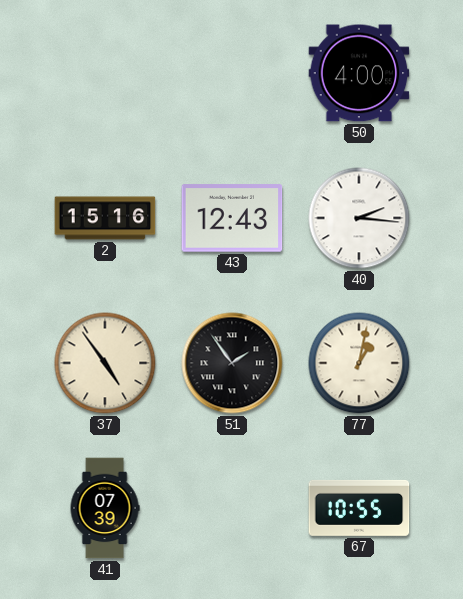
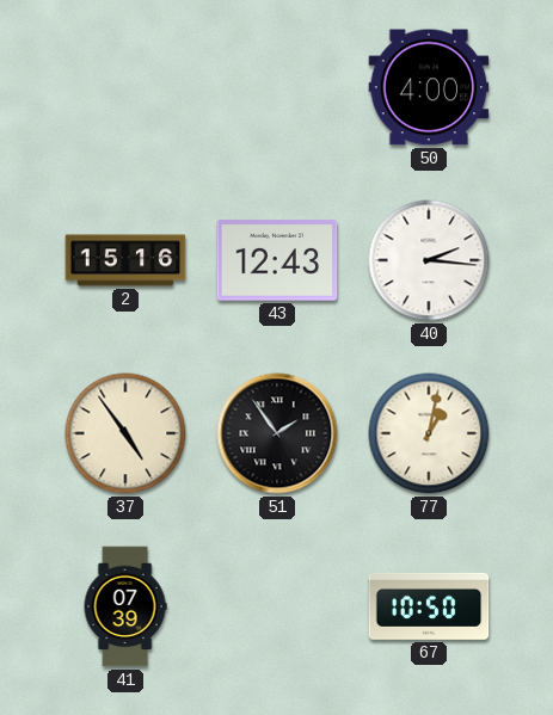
67: 10:55 -> 10:50
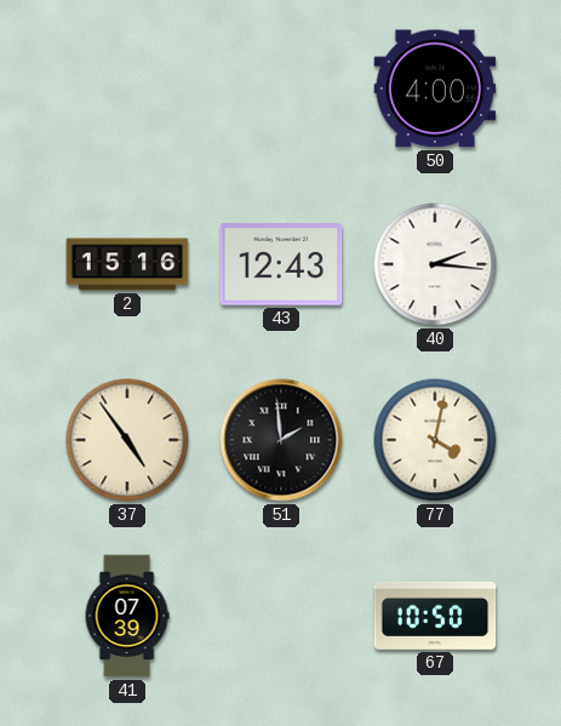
51: 1:54 -> 1:59
77: 1:02 -> 4:02
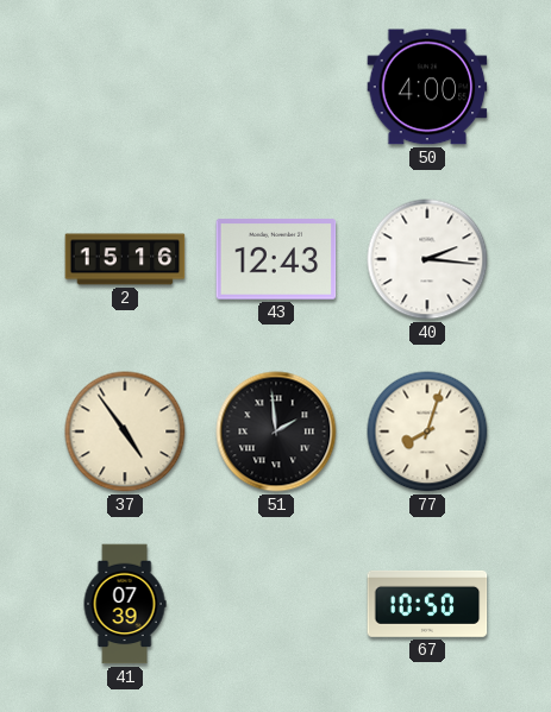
77: 4:02 -> 8:03
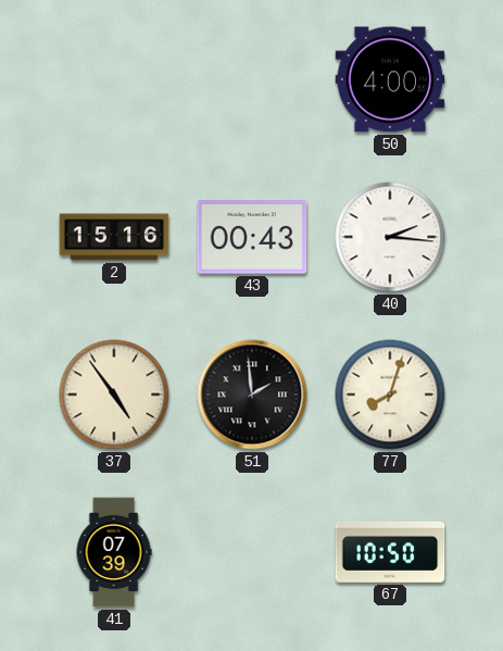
43: 12:43 -> 00:43
